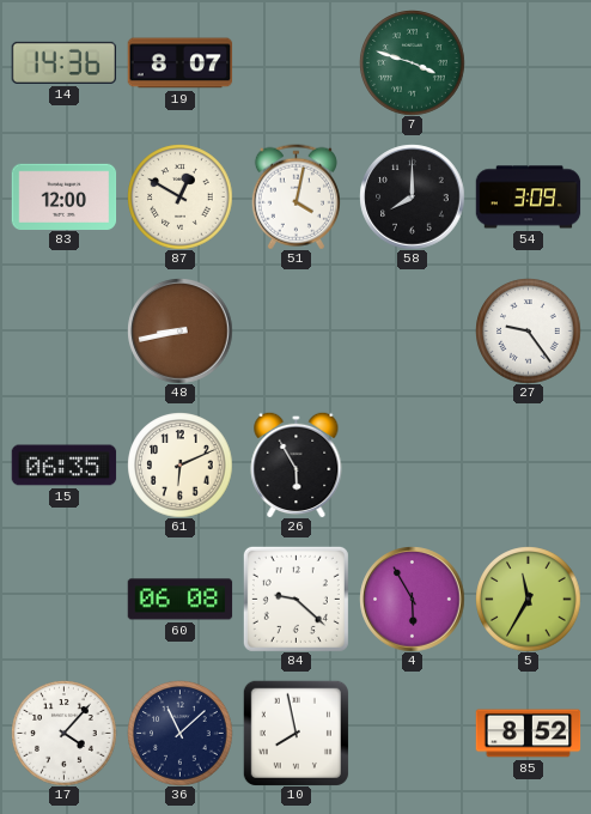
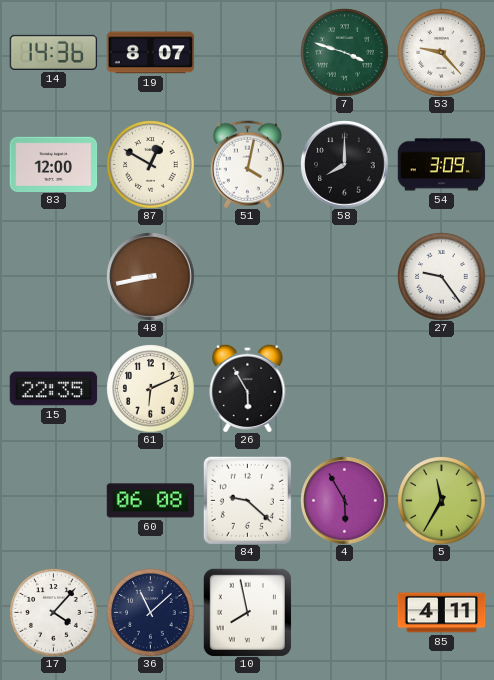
53: none -> 9:23
15: 06:35 -> 22:35
85: 8:52 -> 4:11
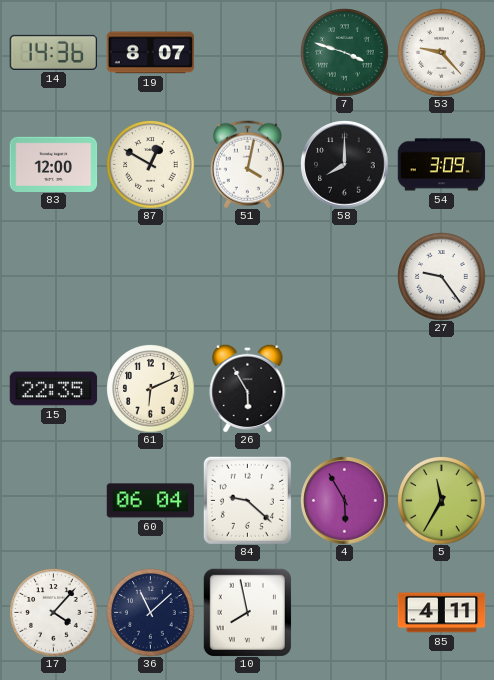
48: 8:43 -> none
60: 06:08 -> 06:04
